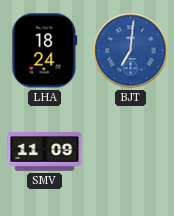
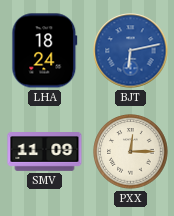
BJT: 7:01 -> 6:13
PXX: none -> 12:15
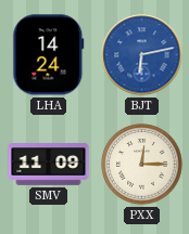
LHA: 18:24 -> 14:24
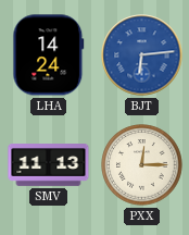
BJT: 6:13 -> 6:14
SMV: 11:09 -> 11:13
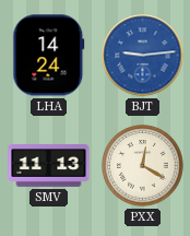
BJT: 6:14 -> 9:14
PXX: 12:15 -> 12:20
